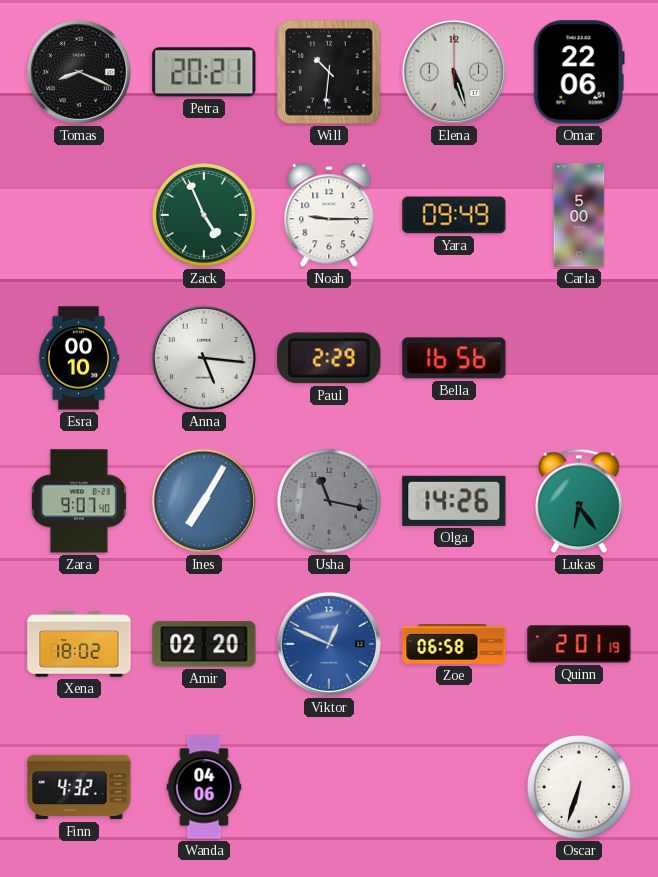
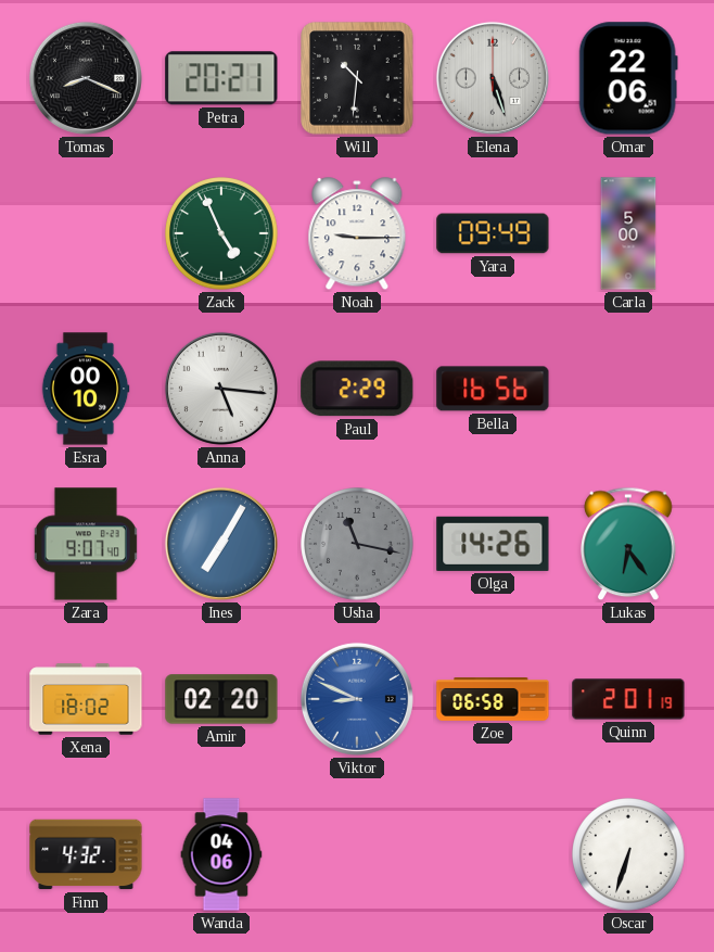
Viktor: 12:49 -> 8:49
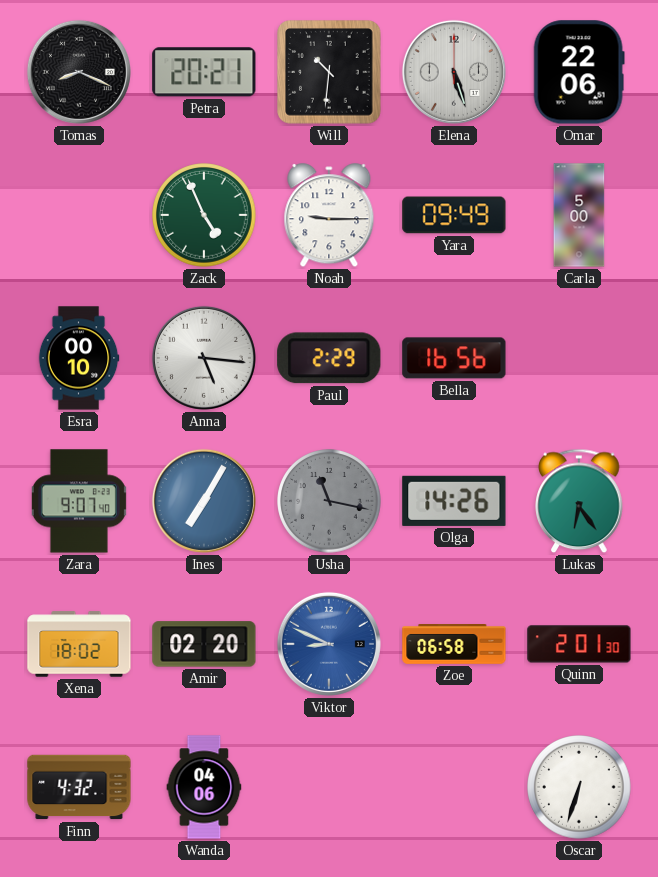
Quinn: 2:01:19 -> 2:01:30
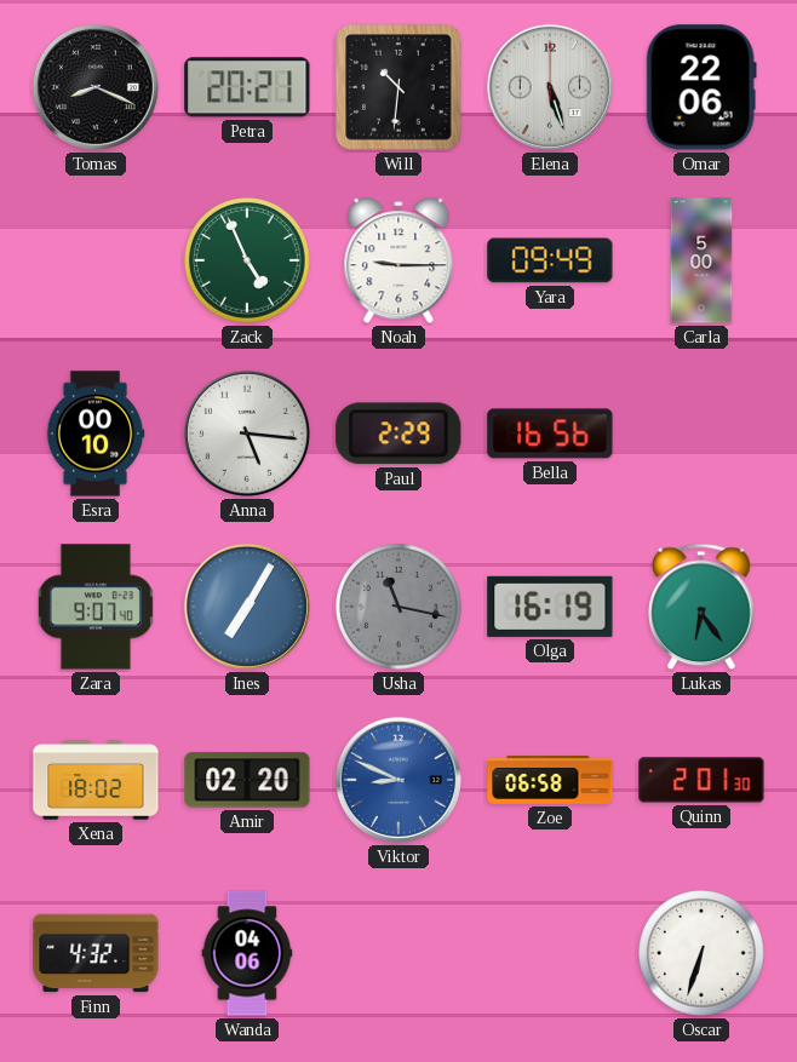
Olga: 14:26 -> 16:19
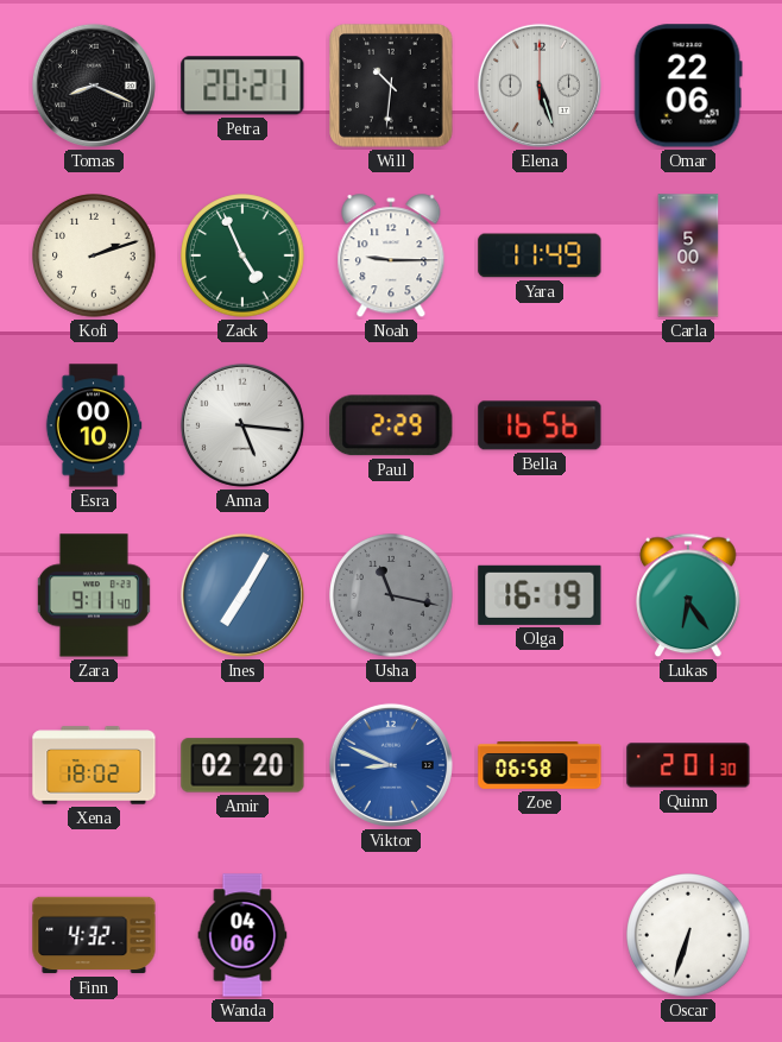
Kofi: none -> 2:12
Yara: 09:49 -> 11:49
Zara: 9:07 -> 9:11
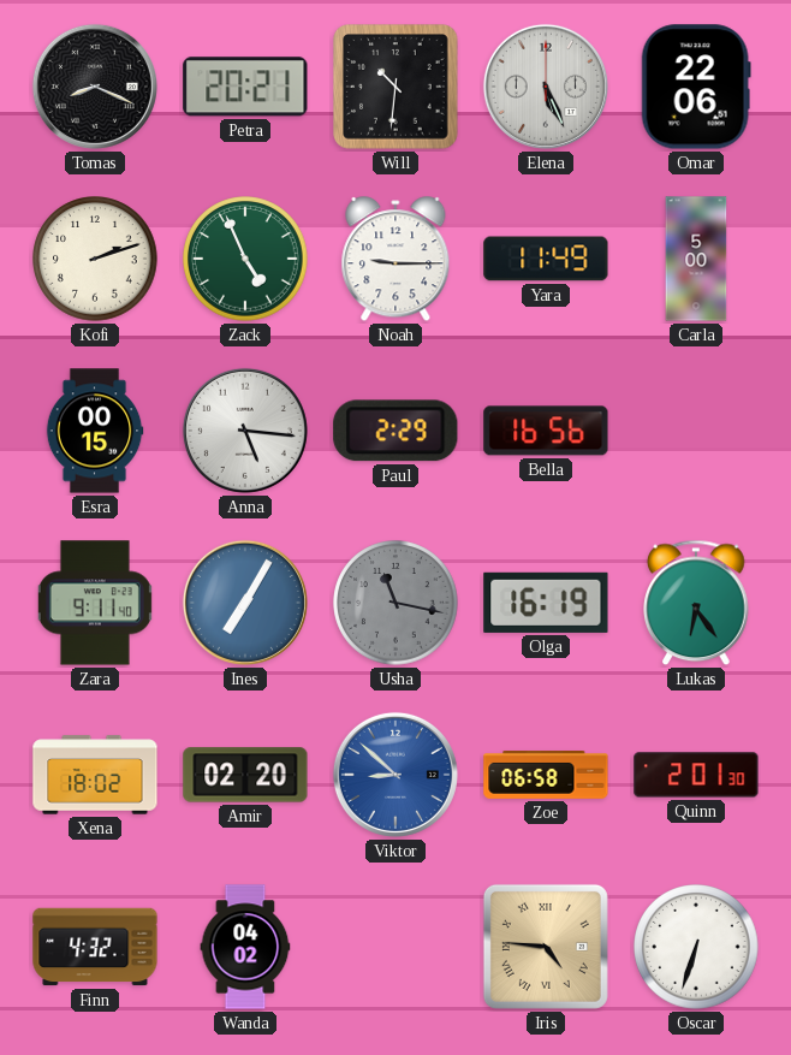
Elena: 5:27 -> 5:26
Esra: 00:10 -> 00:15
Viktor: 8:49 -> 8:52
Wanda: 04:06 -> 04:02
Iris: none -> 4:46
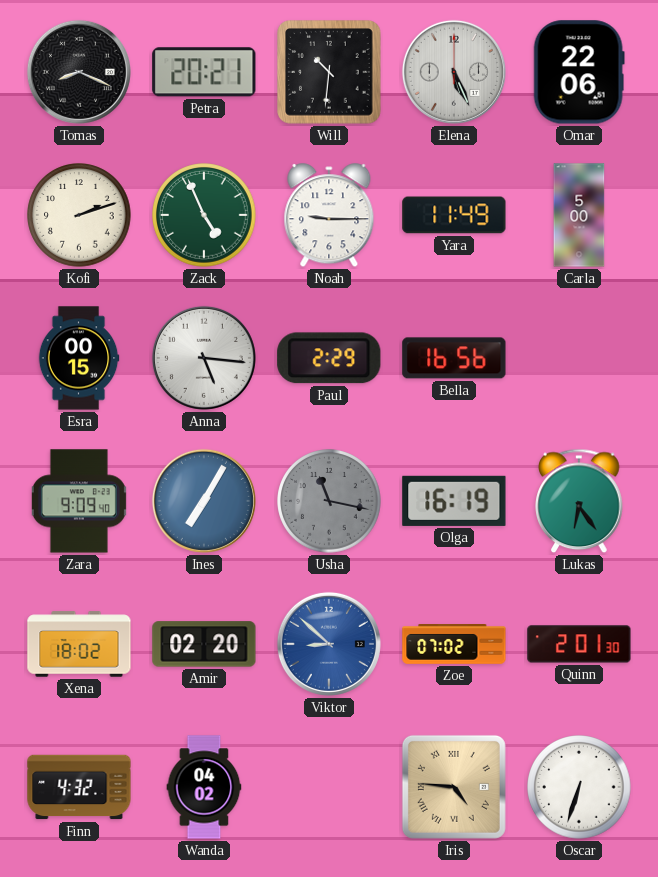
Zara: 9:11 -> 9:09
Zoe: 06:58 -> 07:02
